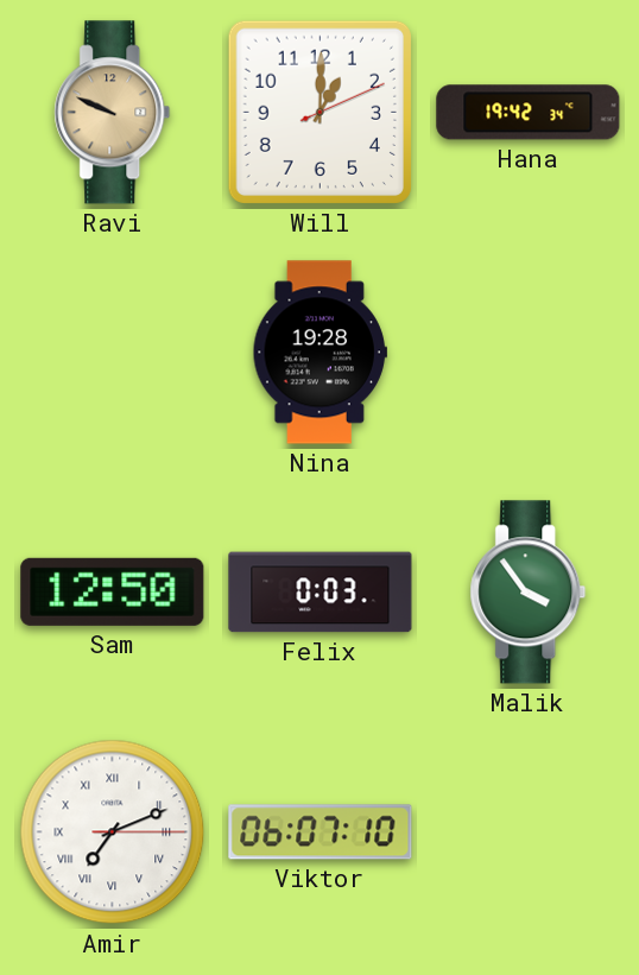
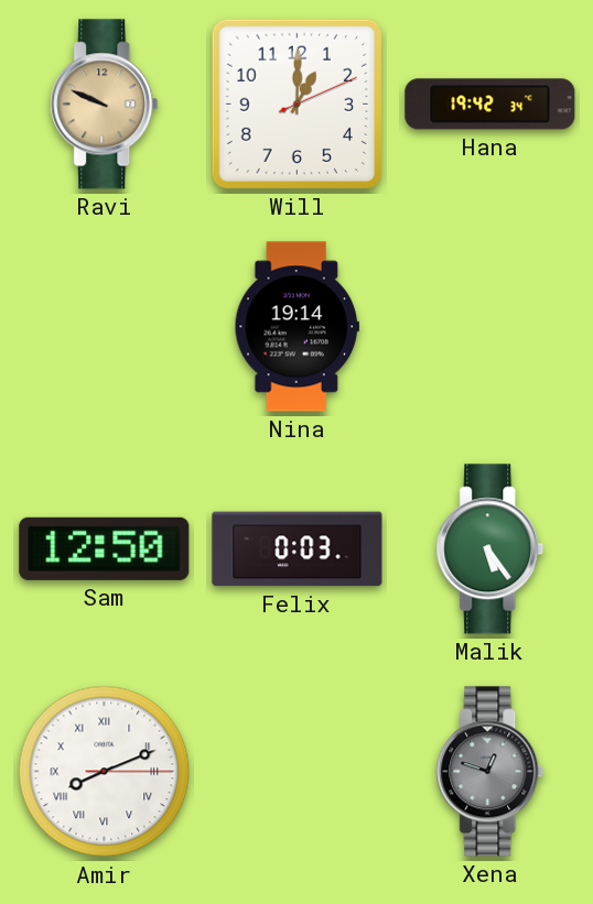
Nina: 19:28 -> 19:14
Malik: 3:54 -> 5:24
Amir: 7:11 -> 8:11
Viktor: 06:07 -> none
Xena: none -> 12:48
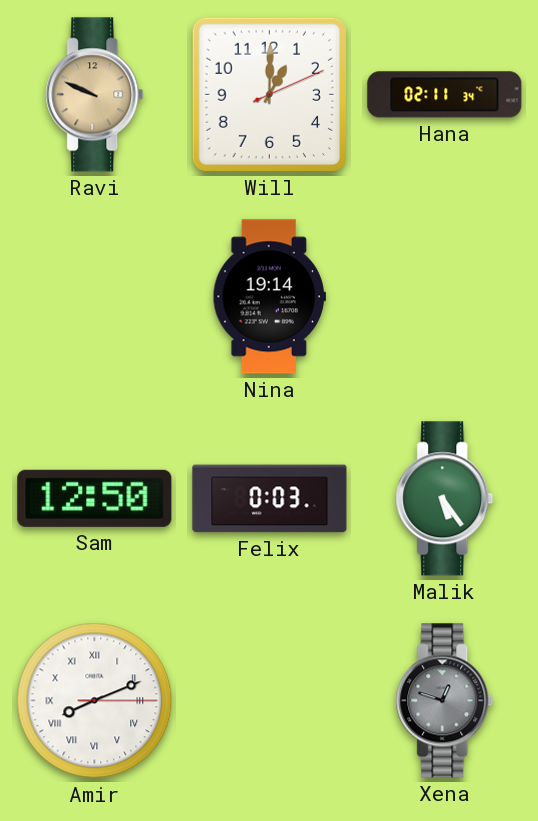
Hana: 19:42 -> 02:11
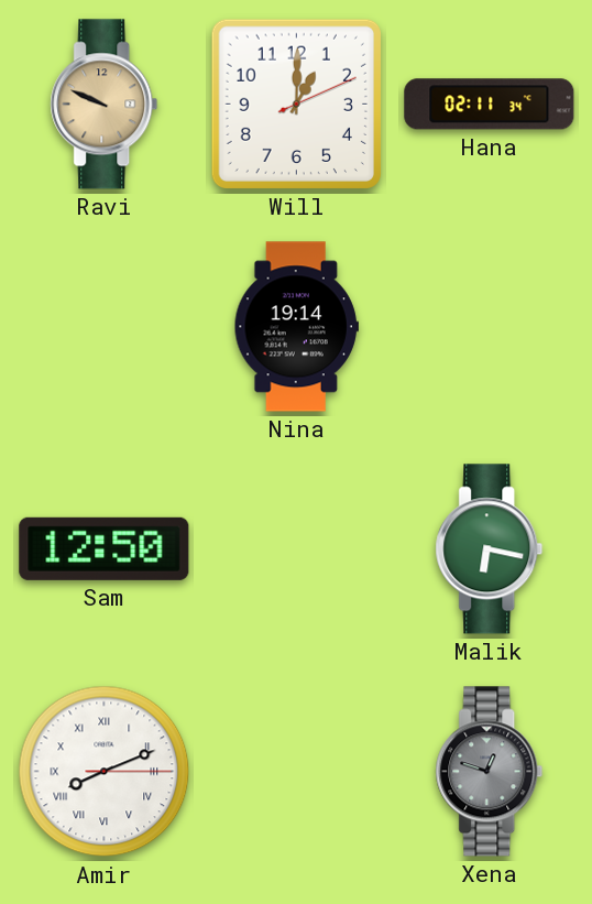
Felix: 0:03 -> none
Malik: 5:24 -> 6:17
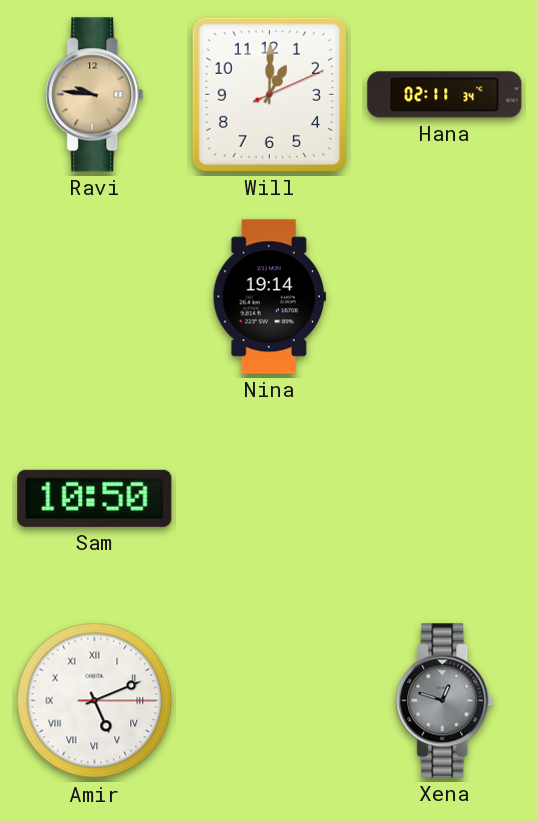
Ravi: 9:49 -> 9:46
Sam: 12:50 -> 10:50
Malik: 6:17 -> none
Amir: 8:11 -> 5:11
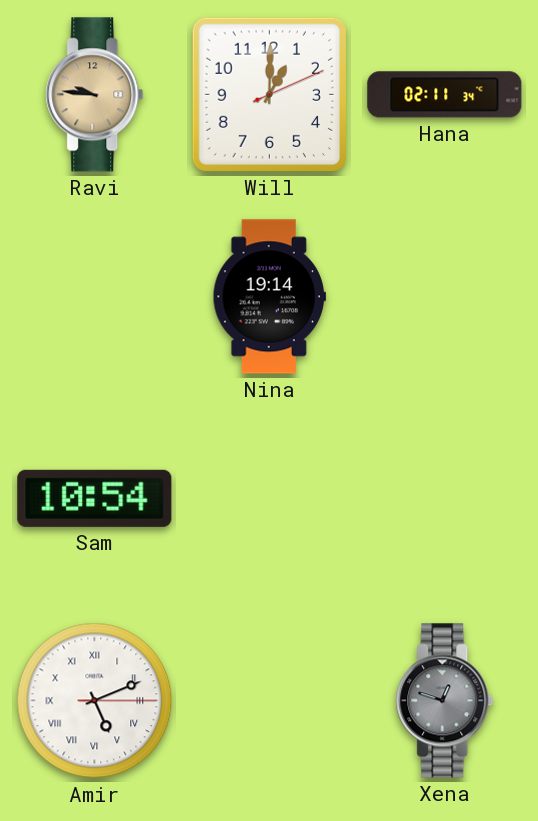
Sam: 10:50 -> 10:54
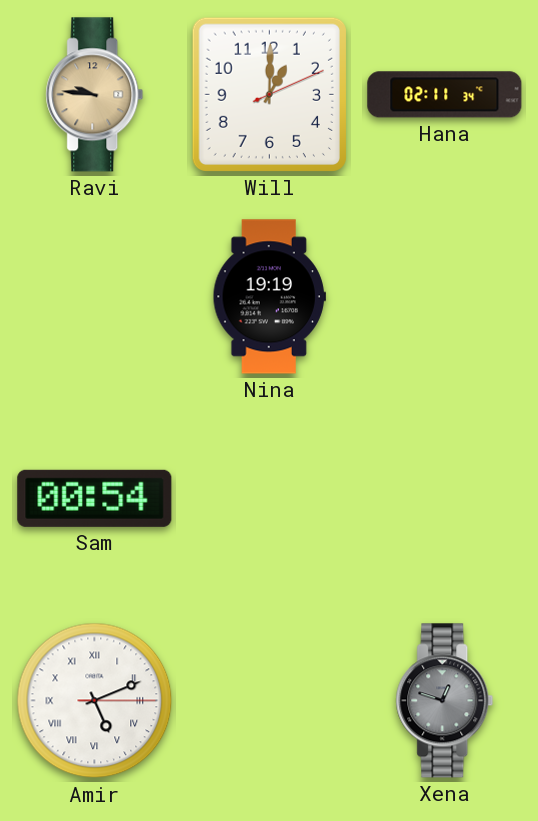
Nina: 19:14 -> 19:19
Sam: 10:54 -> 00:54
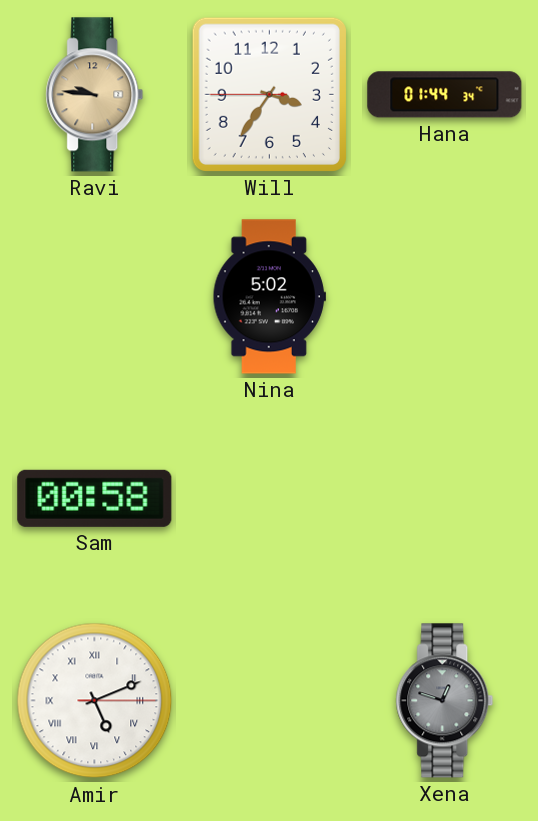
Will: 1:00 -> 3:35
Hana: 02:11 -> 01:44
Nina: 19:19 -> 5:02
Sam: 00:54 -> 00:58
